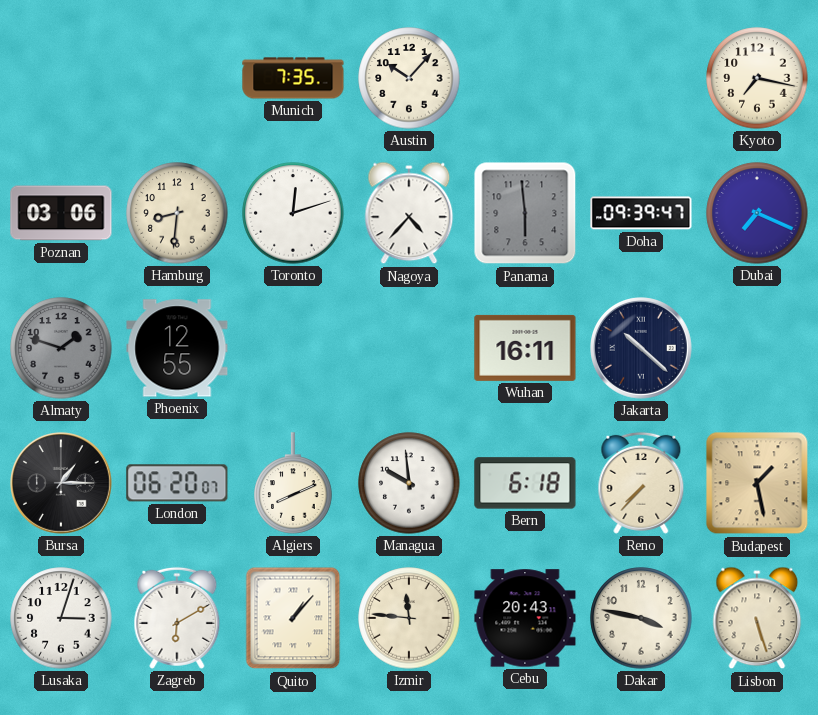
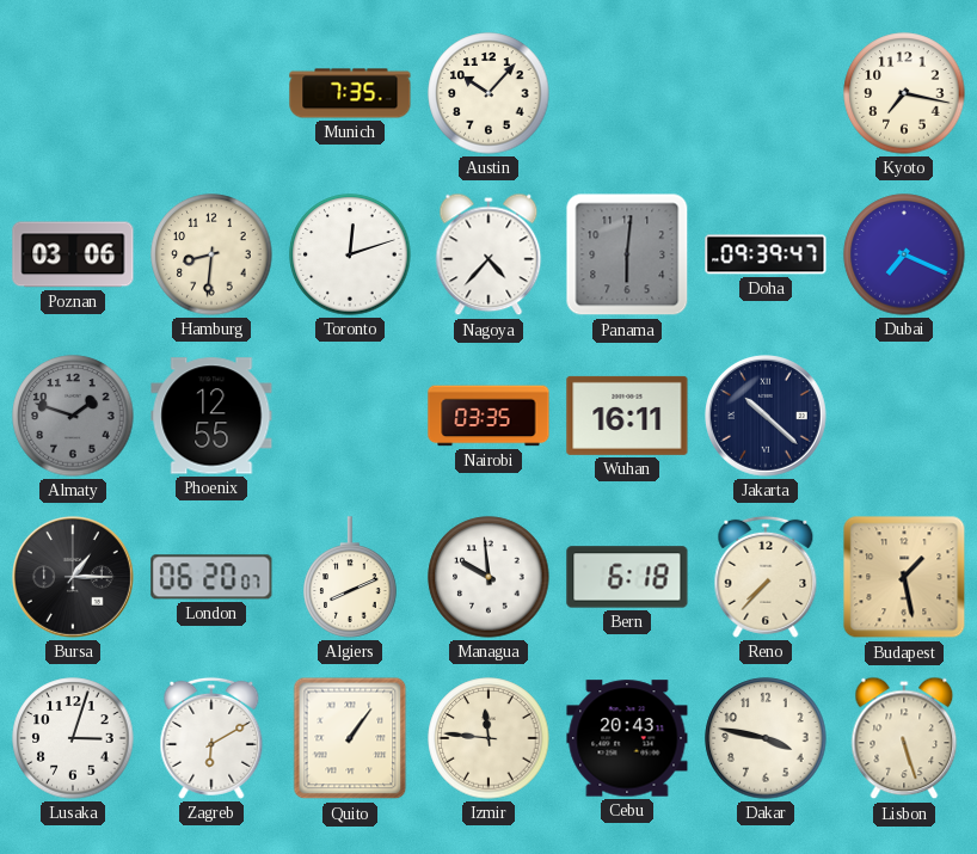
Panama: 5:59 -> 6:01
Nairobi: none -> 03:35
Quito: 1:07 -> 1:06
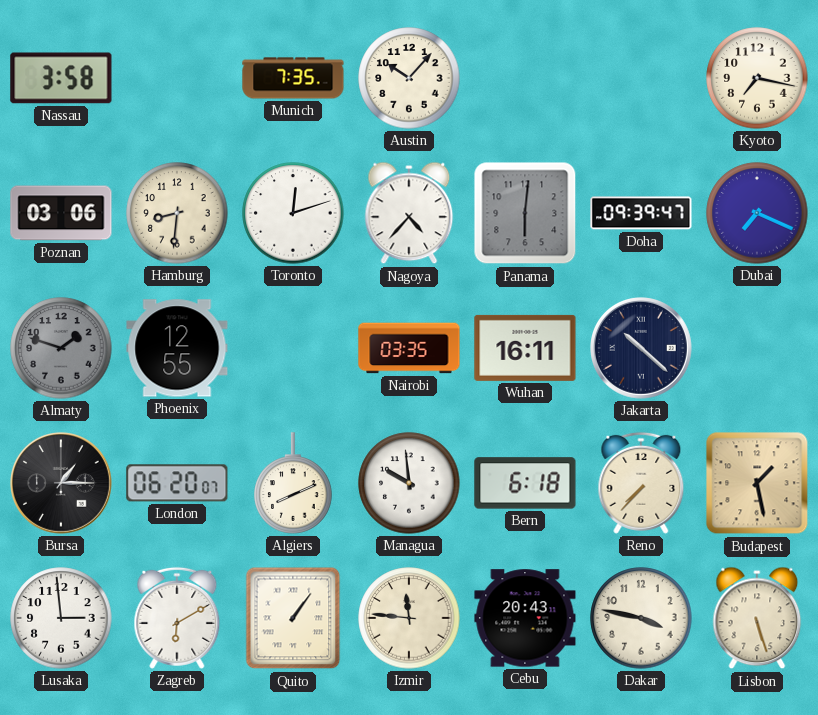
Nassau: none -> 3:58
Lusaka: 3:03 -> 2:59
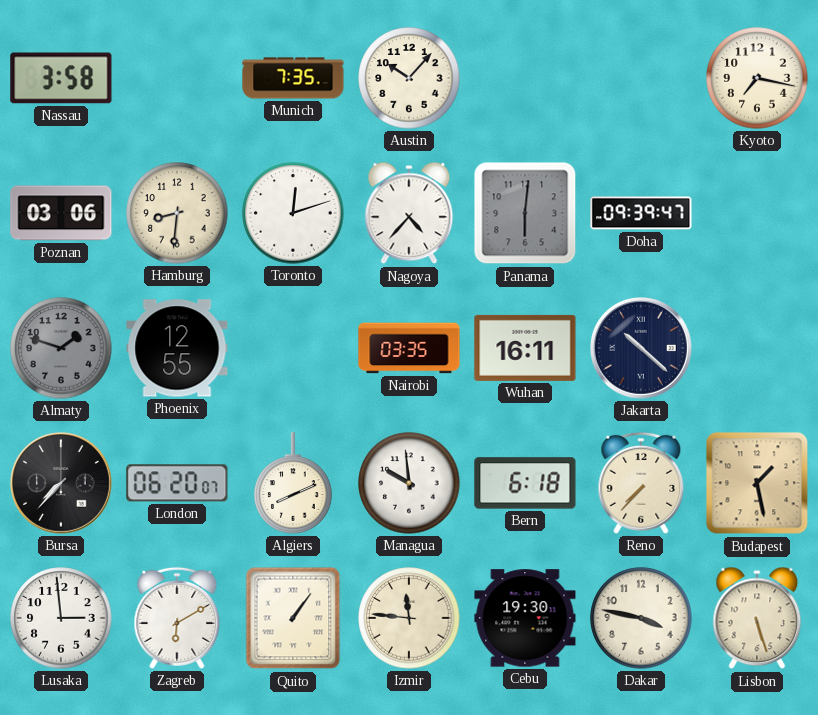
Dubai: 7:19 -> none
Bursa: 1:15 -> 7:37
Cebu: 20:43 -> 19:30
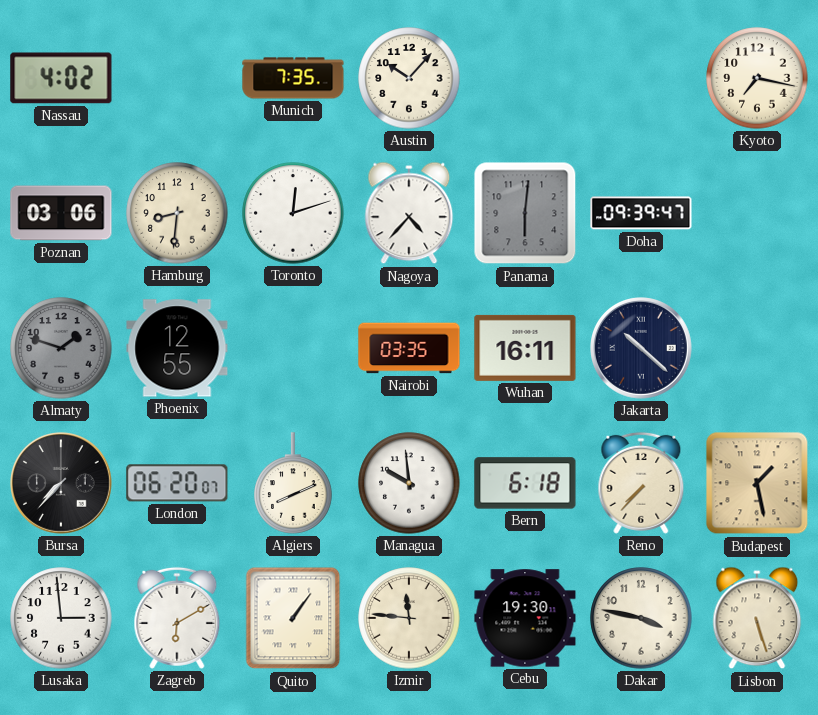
Nassau: 3:58 -> 4:02
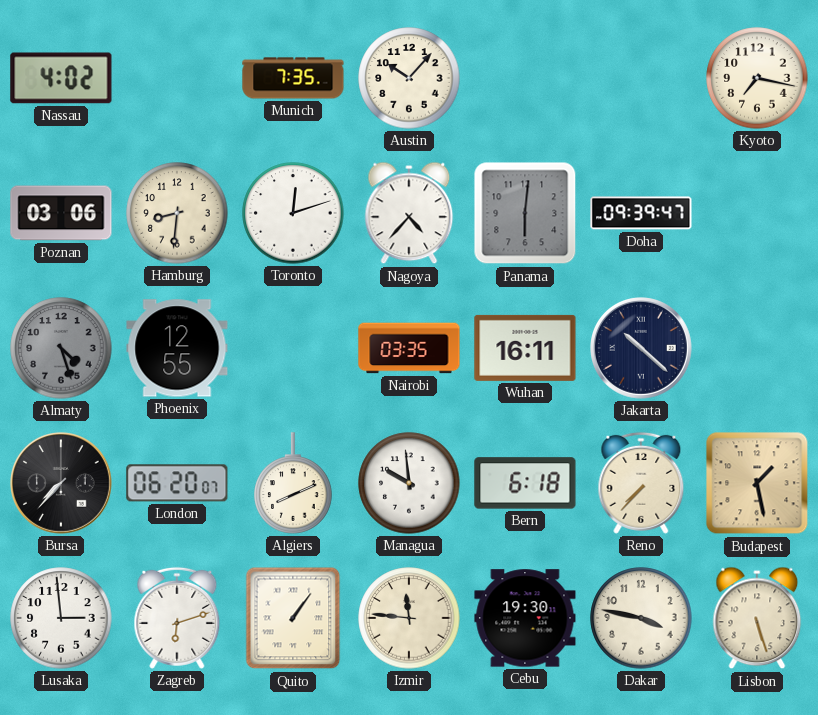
Almaty: 1:48 -> 4:27
Zagreb: 6:10 -> 6:12
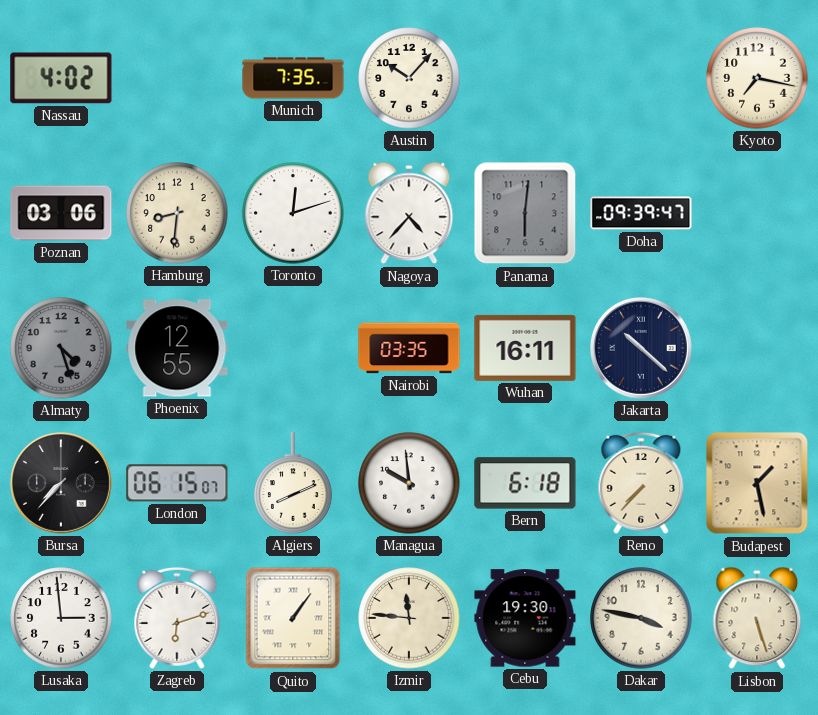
London: 06:20 -> 06:15
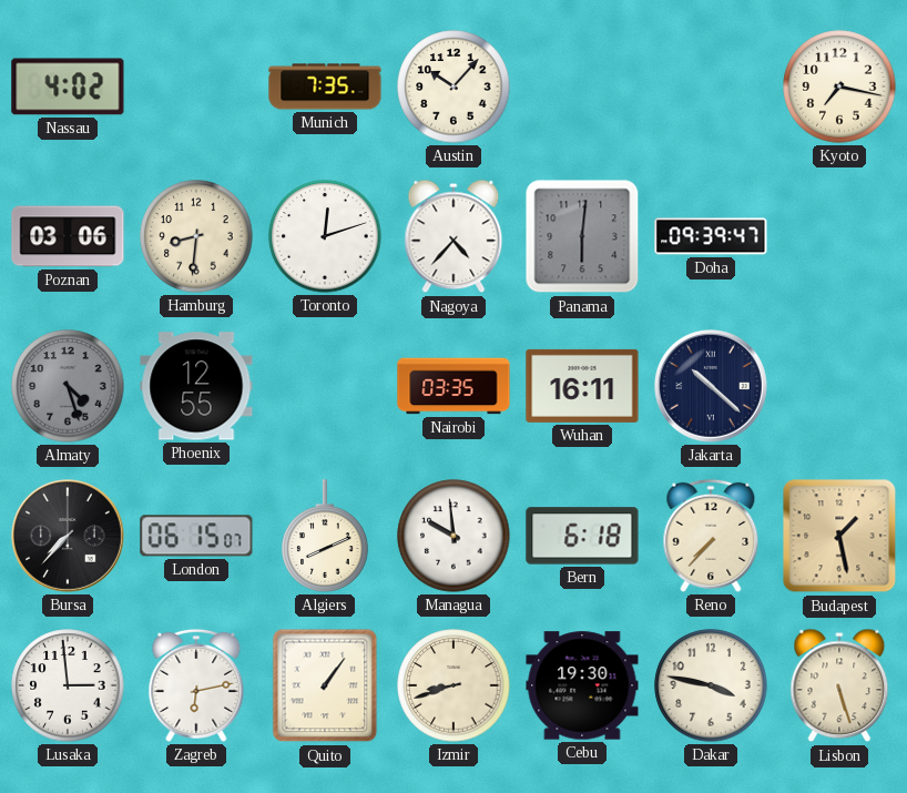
Zagreb: 6:12 -> 6:13
Izmir: 11:46 -> 8:42
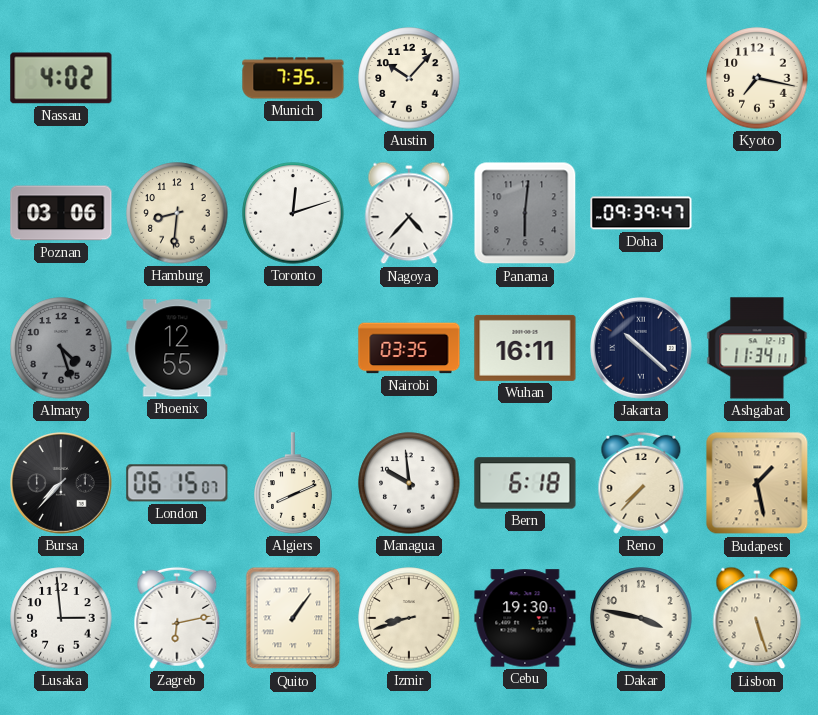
Ashgabat: none -> 11:34
